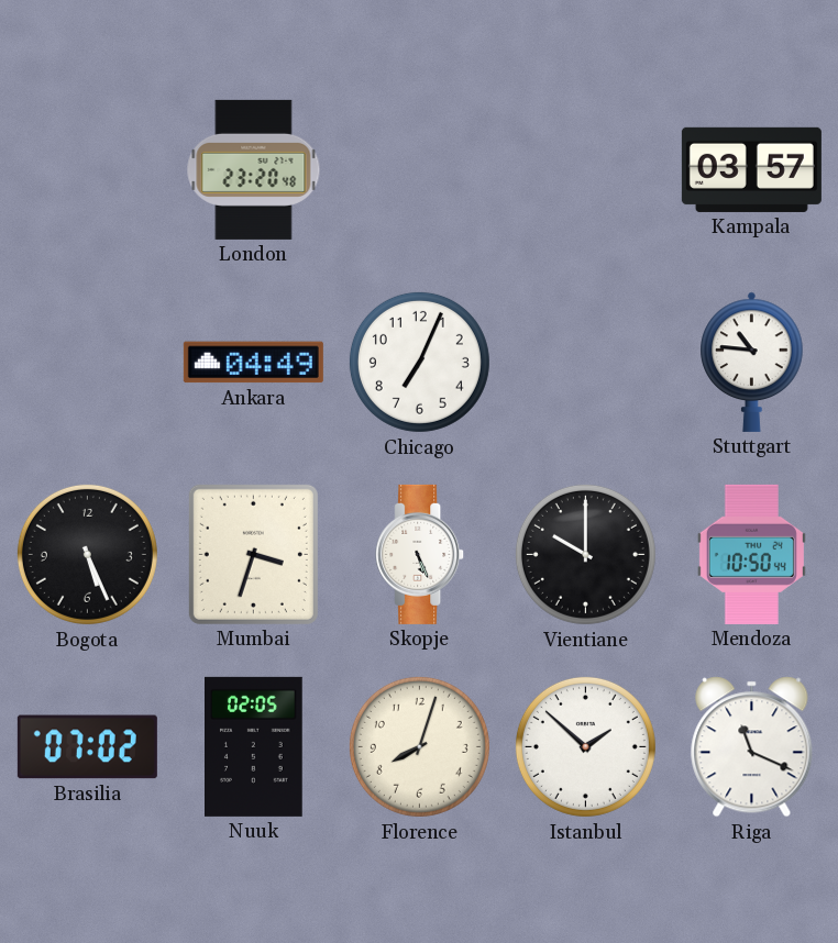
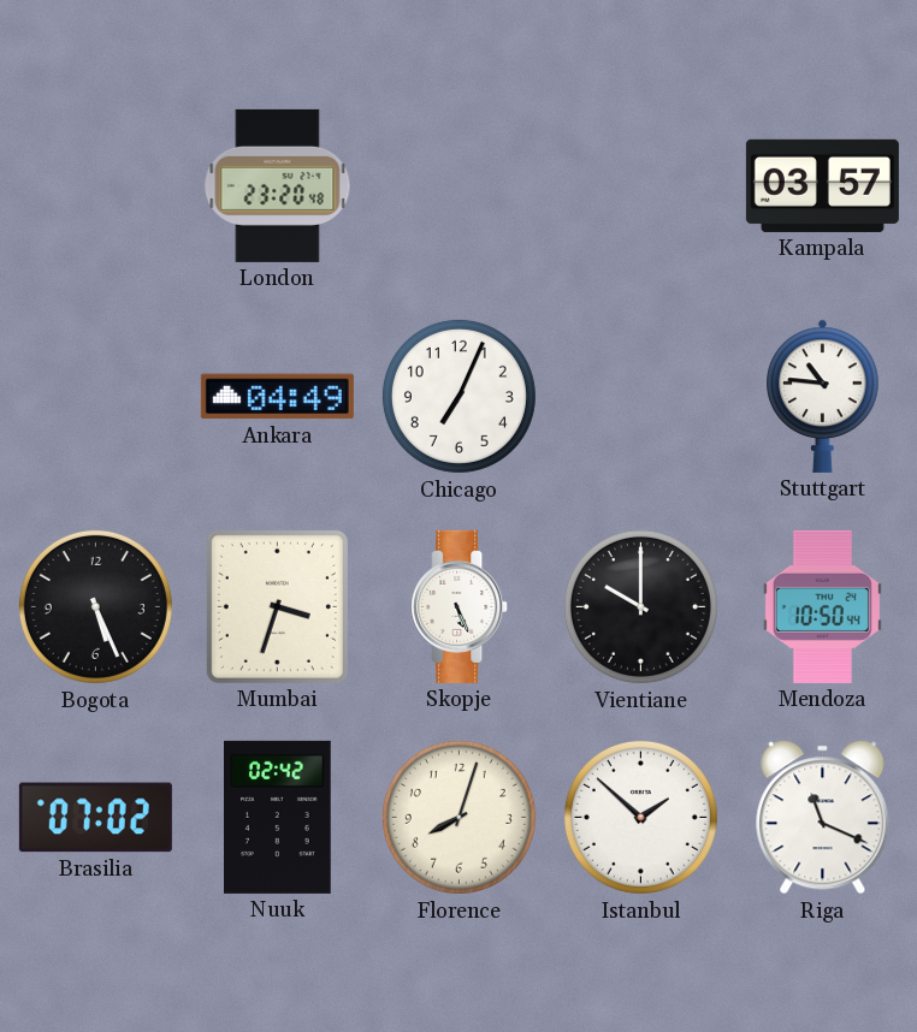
Nuuk: 02:05 -> 02:42
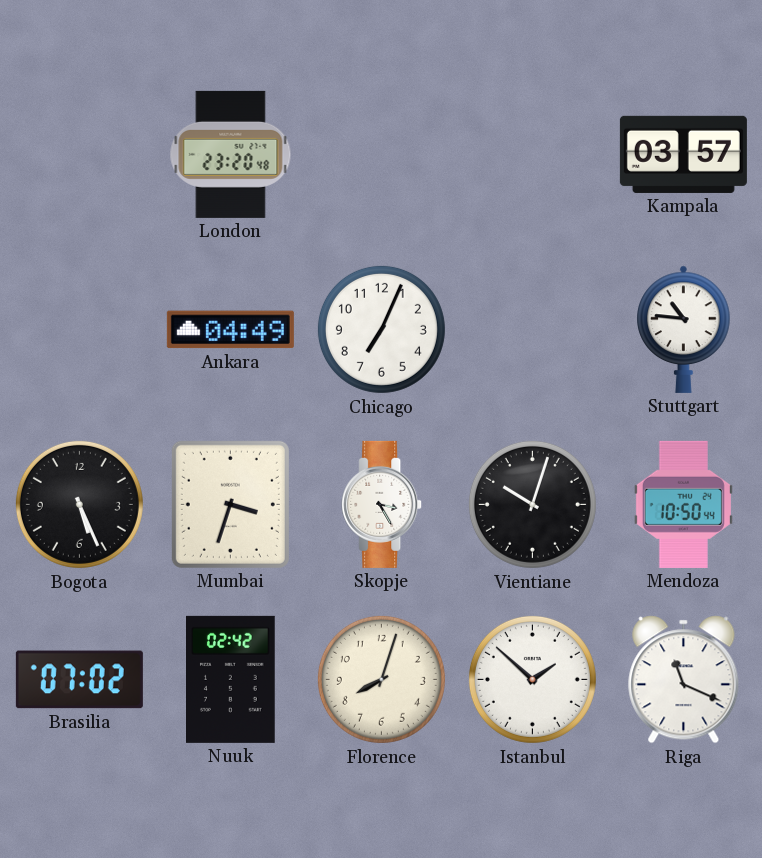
Skopje: 5:26 -> 3:25
Vientiane: 10:00 -> 10:03
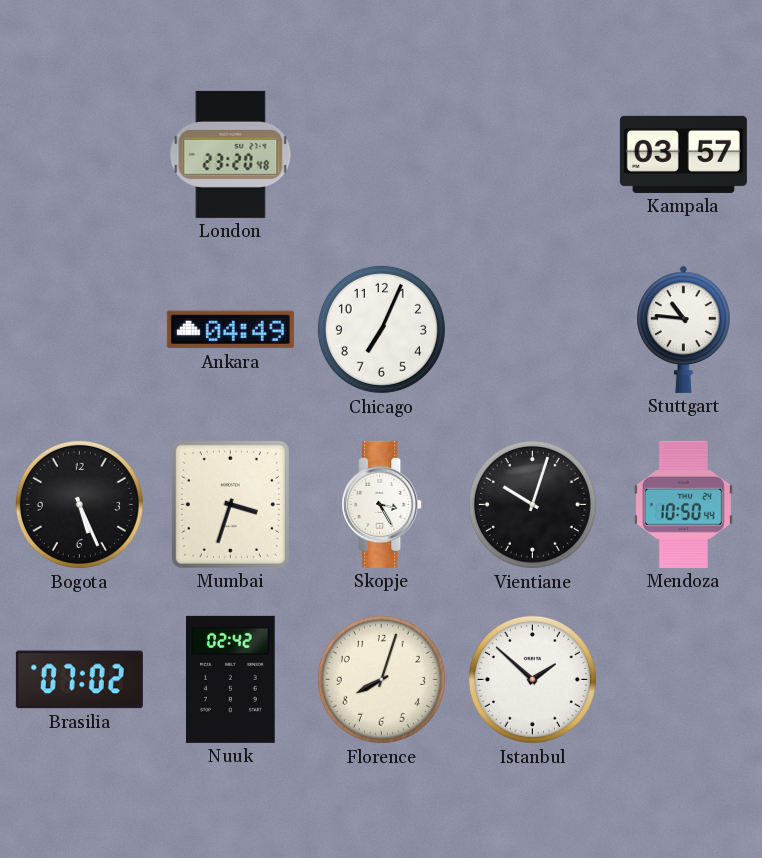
Riga: 11:19 -> none
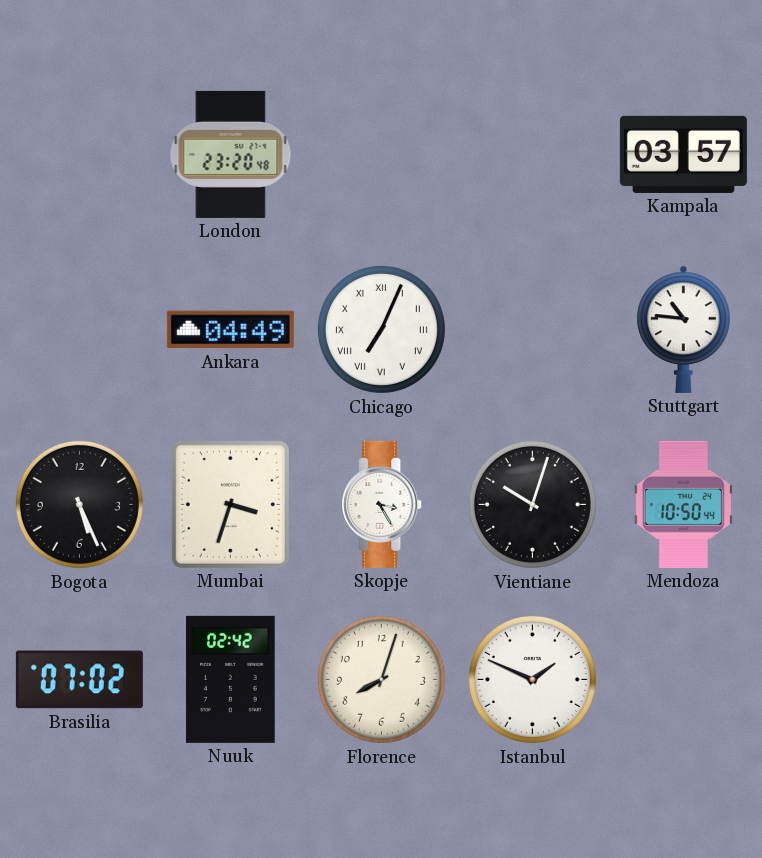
Chicago numerals: Arabic -> Roman
Istanbul: 1:52 -> 1:49
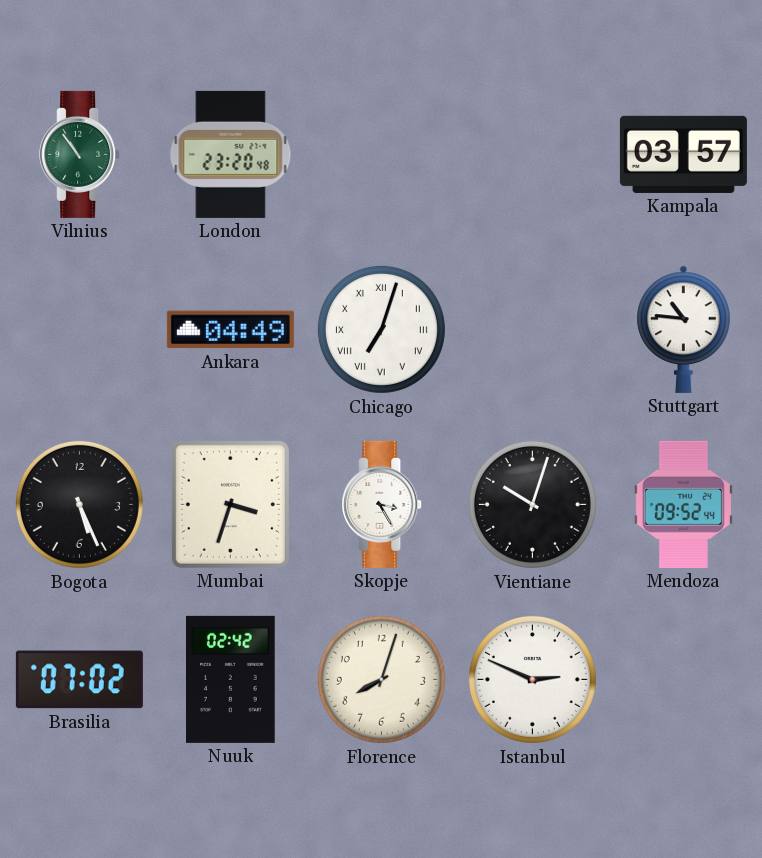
Vilnius: none -> 10:54
Chicago: 7:04 -> 7:03
Mendoza: 10:50 -> 09:52
Istanbul: 1:49 -> 2:49
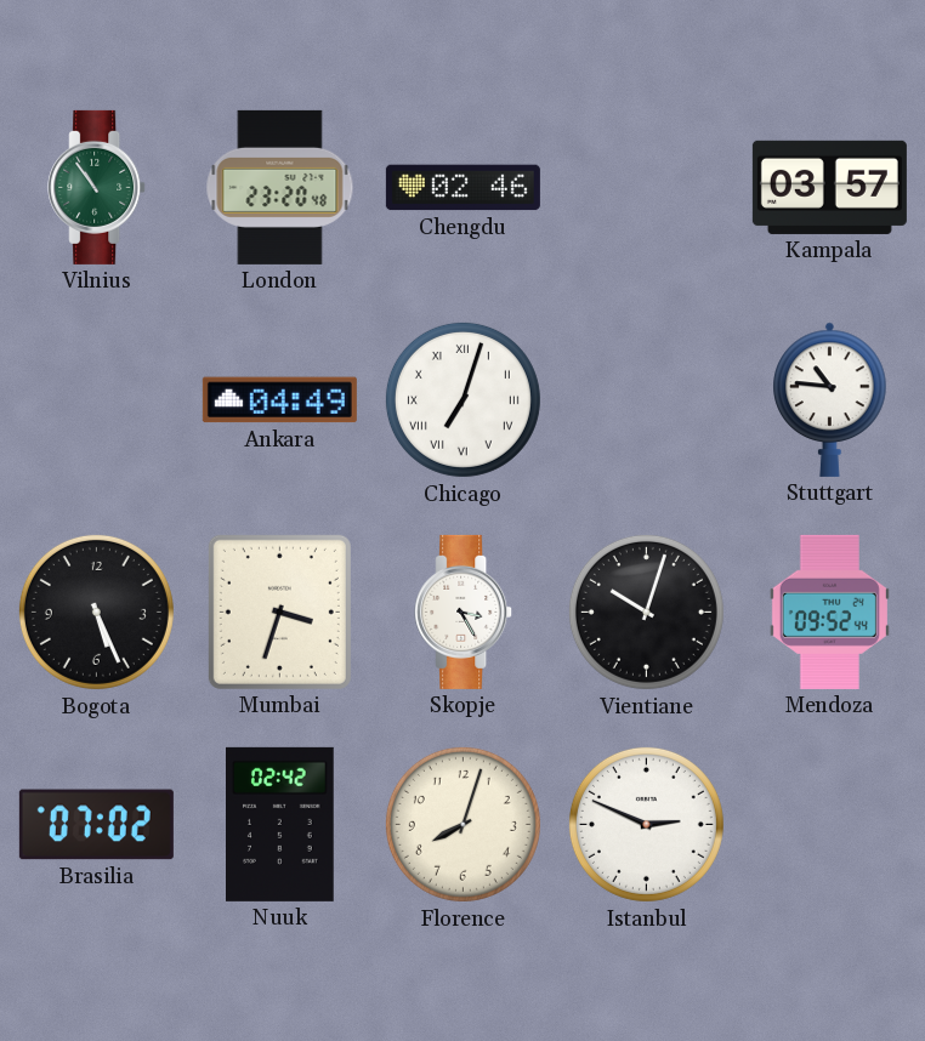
Chengdu: none -> 02:46
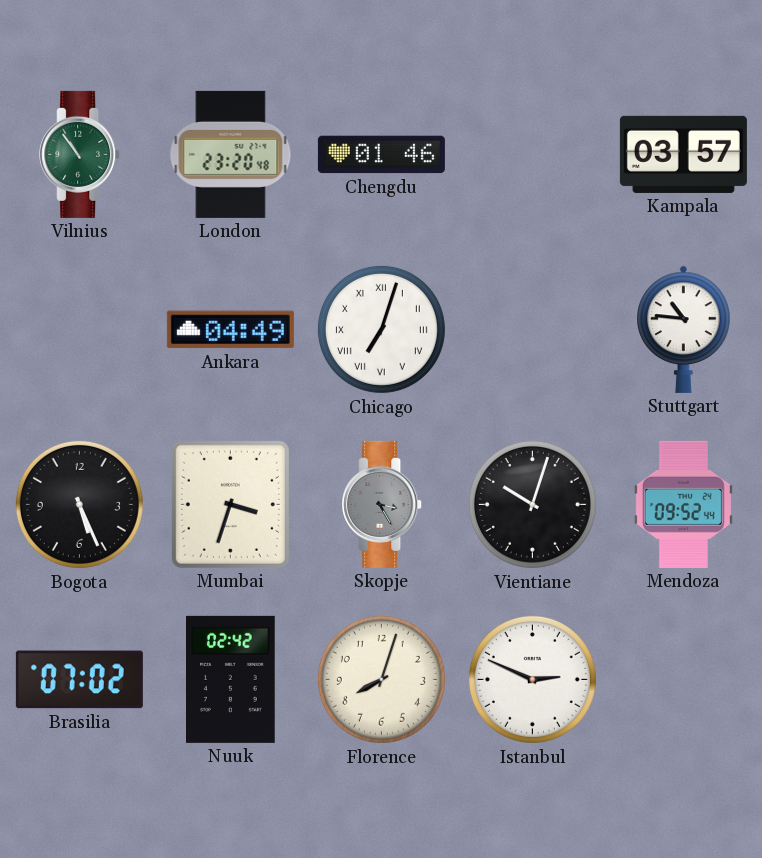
Chengdu: 02:46 -> 01:46
Skopje dial: white -> grey
